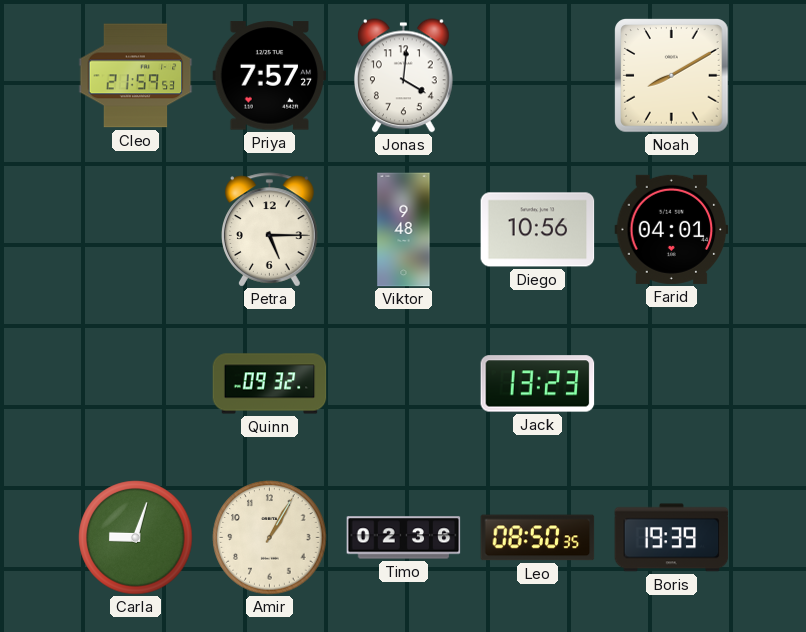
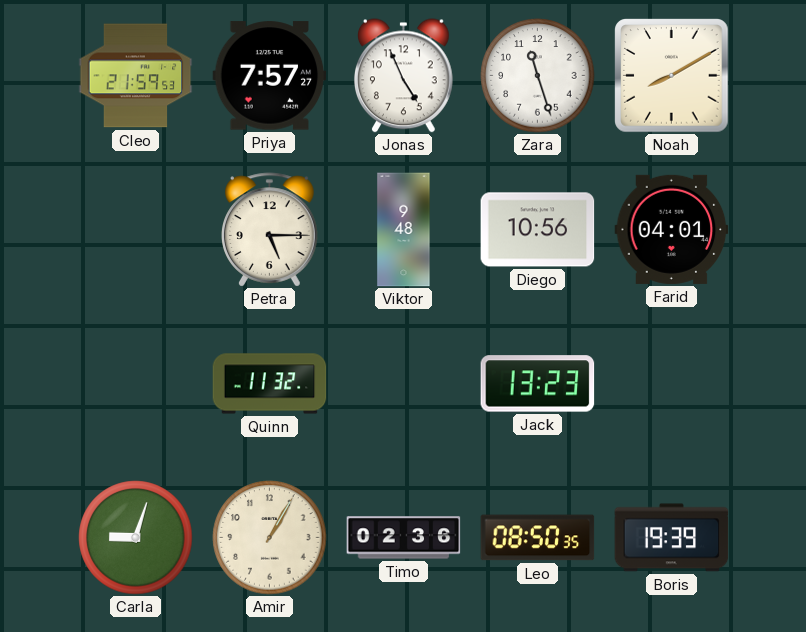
Jonas: 4:01 -> 4:56
Zara: none -> 11:27
Quinn: 09:32 -> 11:32
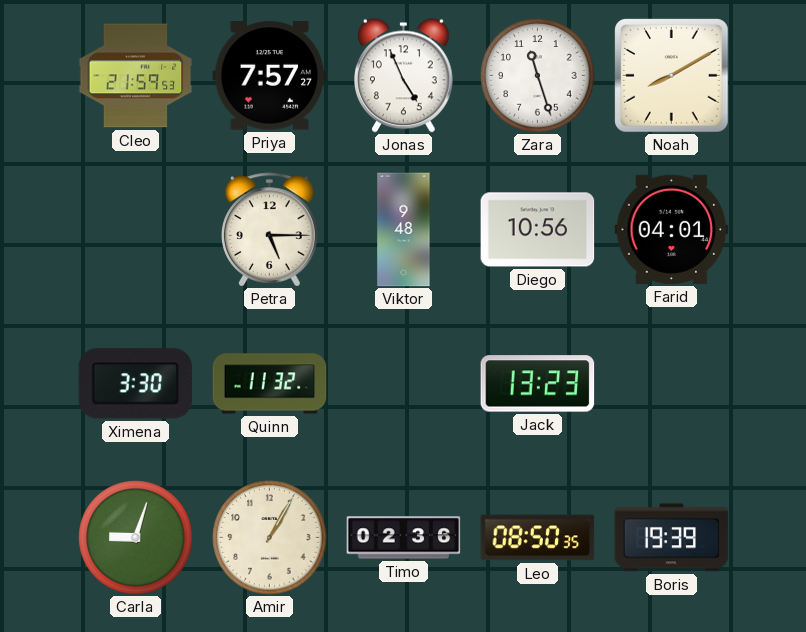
Ximena: none -> 3:30
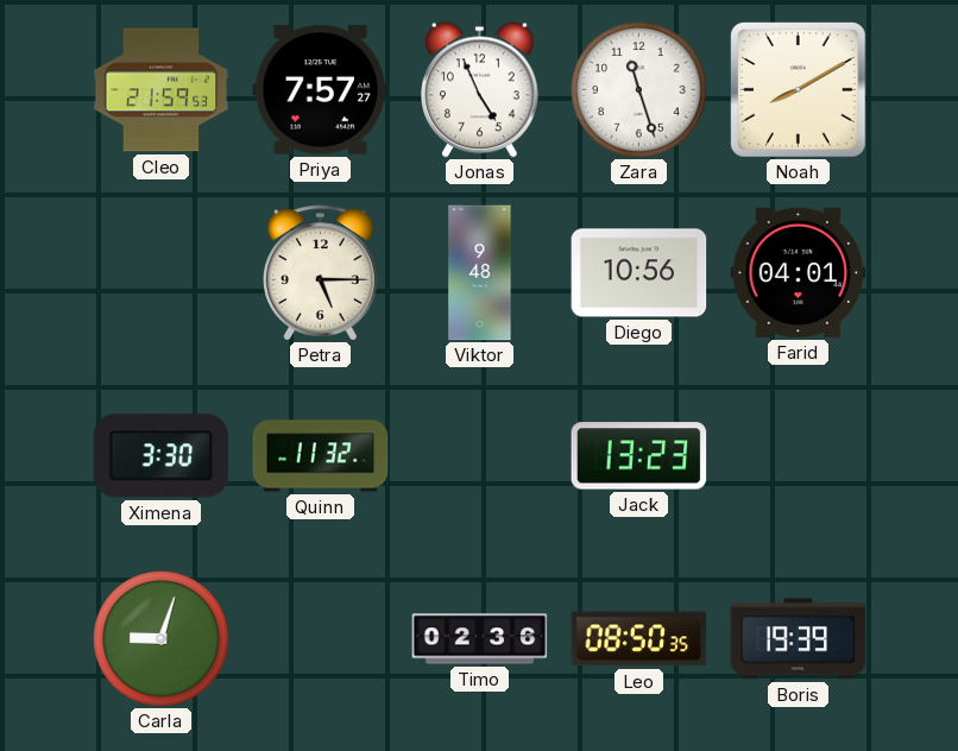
Amir: 1:05 -> none
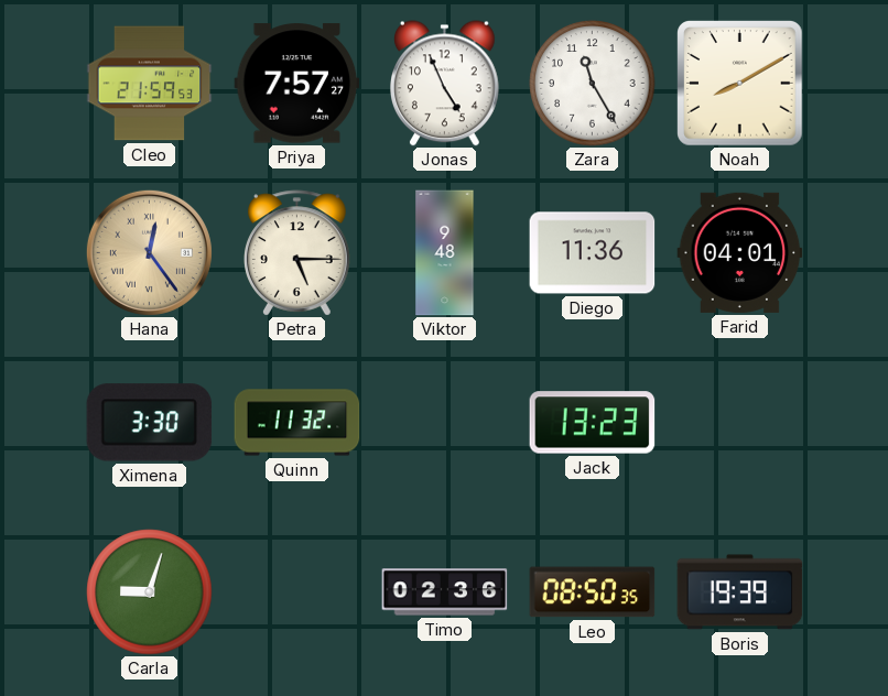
Zara: 11:27 -> 11:25
Hana: none -> 12:24
Diego: 10:56 -> 11:36
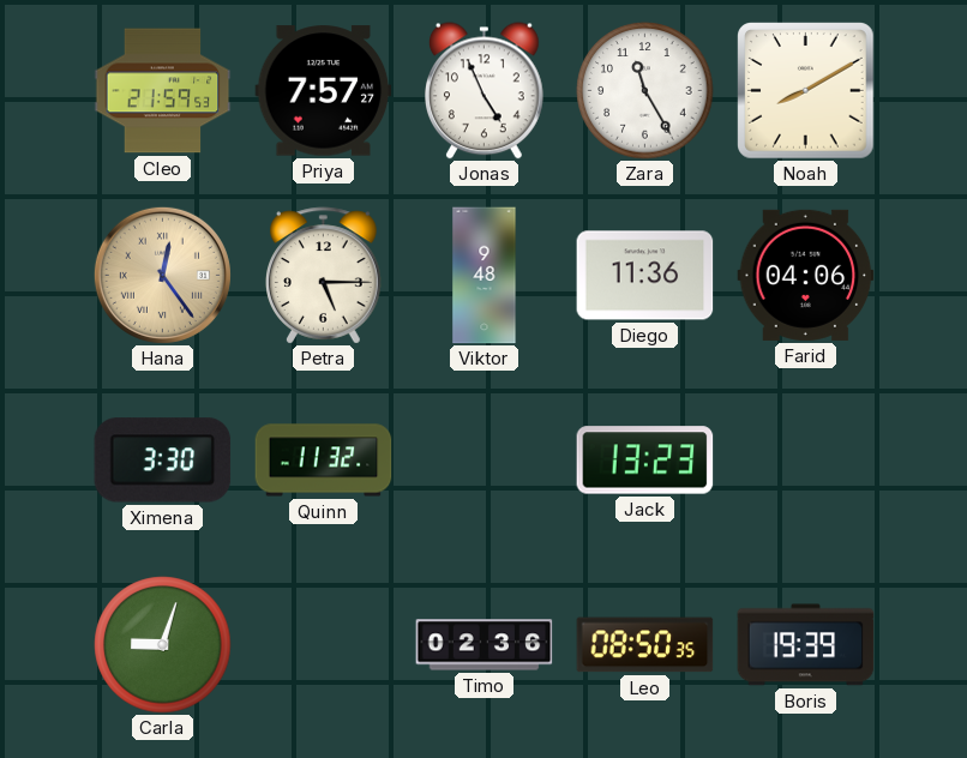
Farid: 04:01 -> 04:06
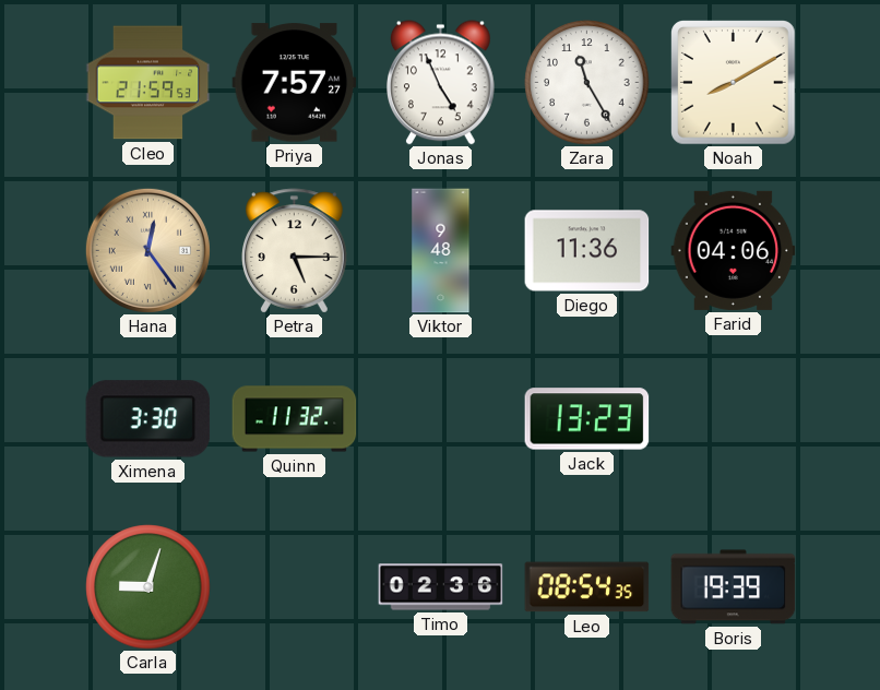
Leo: 08:50 -> 08:54
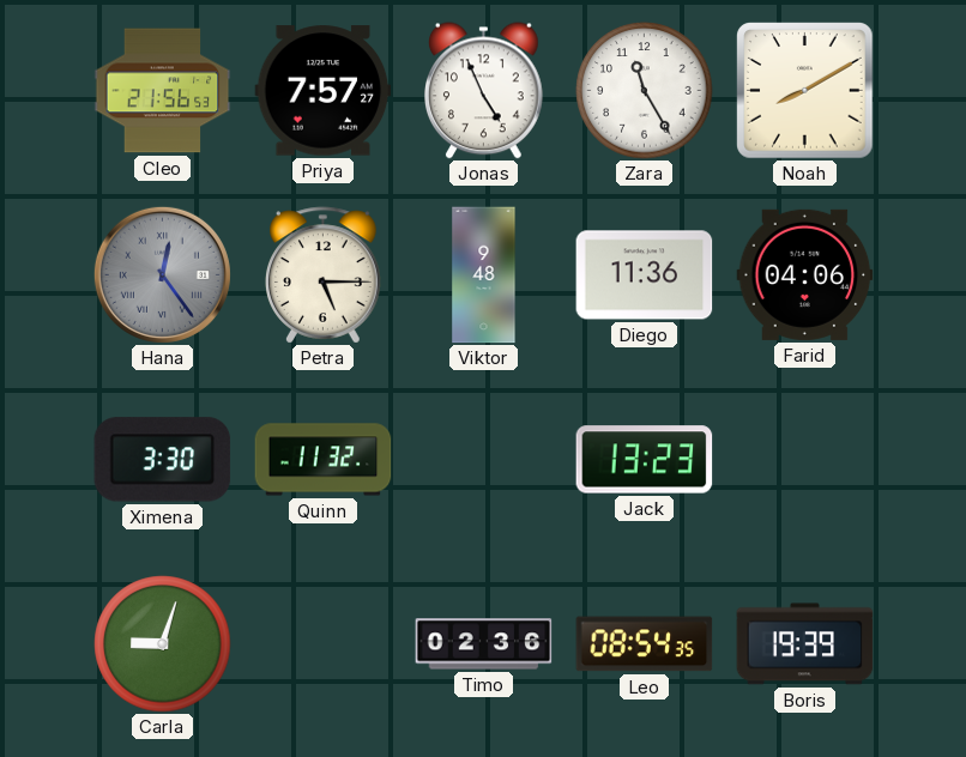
Cleo: 21:59 -> 21:56
Hana dial: champagne -> grey
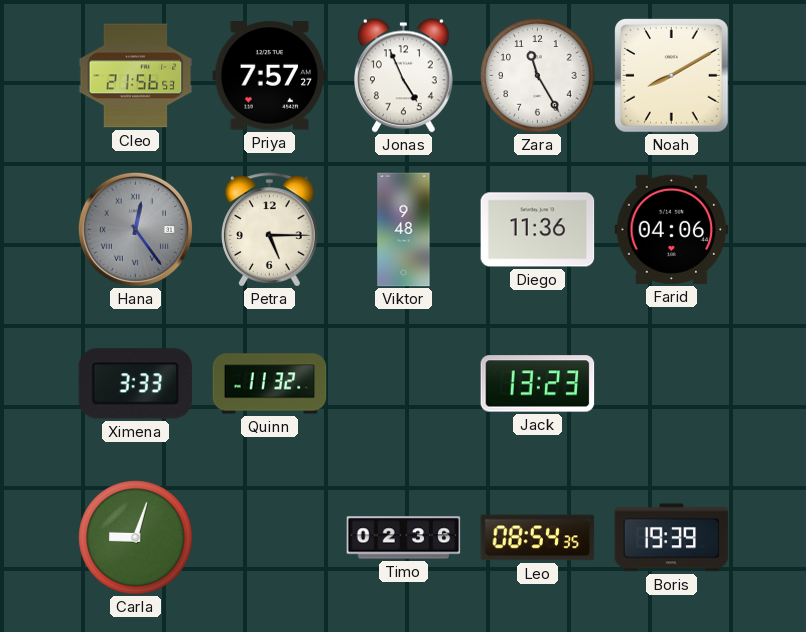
Ximena: 3:30 -> 3:33
